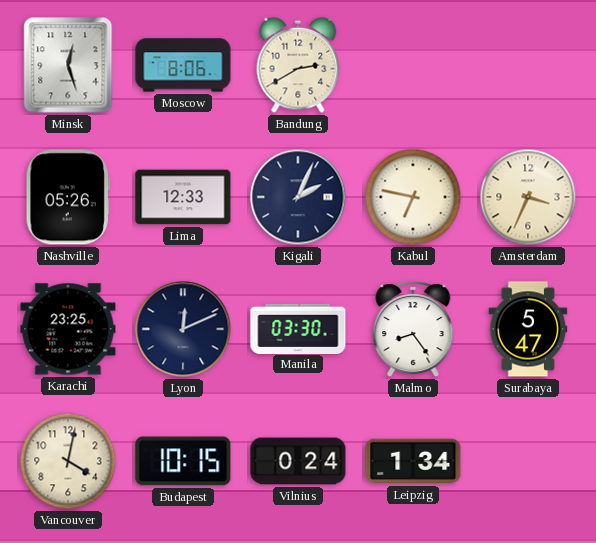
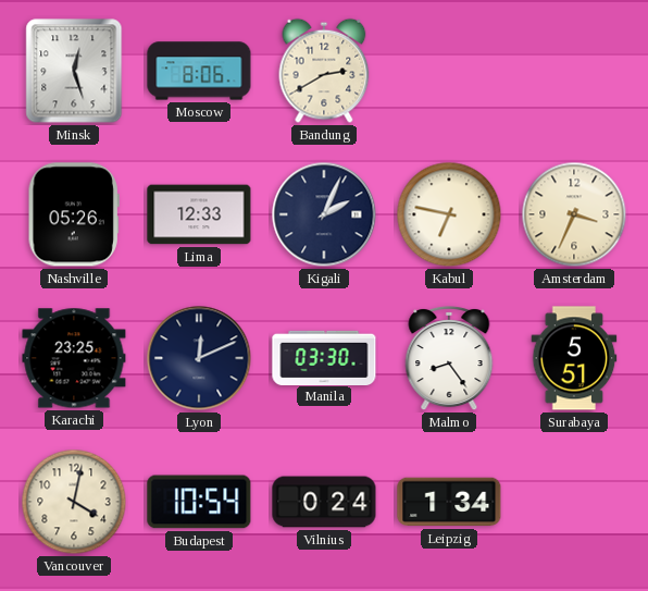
Surabaya: 5:47 -> 5:51
Budapest: 10:15 -> 10:54
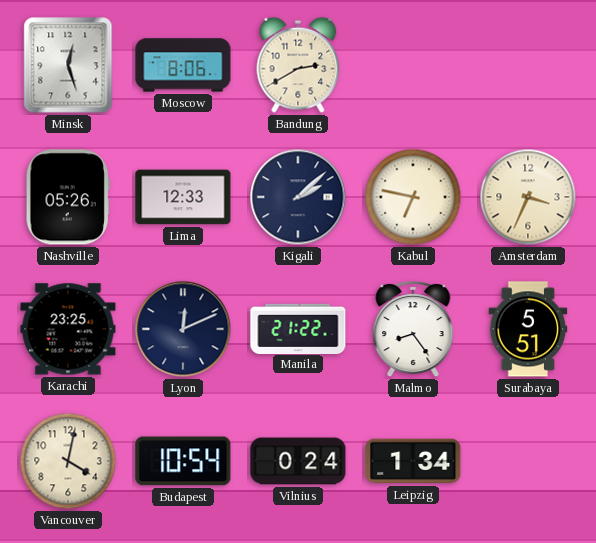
Kigali: 2:04 -> 2:08
Manila: 03:30 -> 21:22
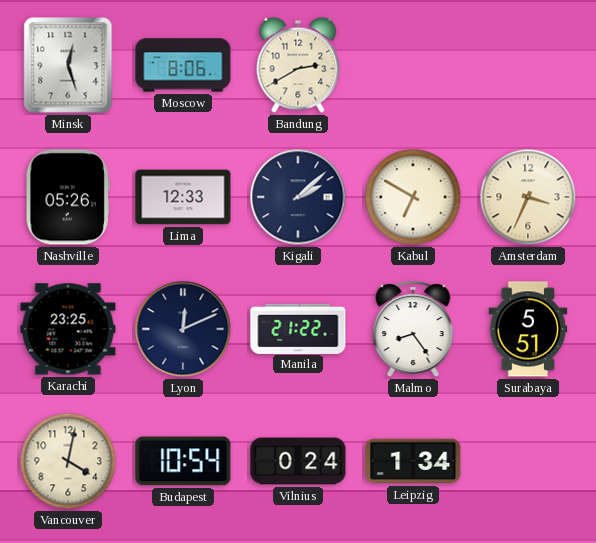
Kabul: 6:47 -> 6:50
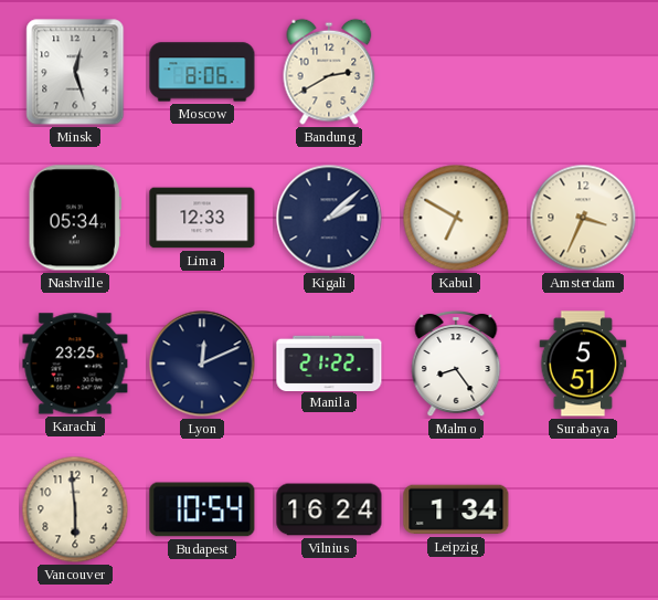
Nashville: 05:26 -> 05:34
Vancouver: 4:02 -> 5:59
Vilnius: 0:24 -> 16:24
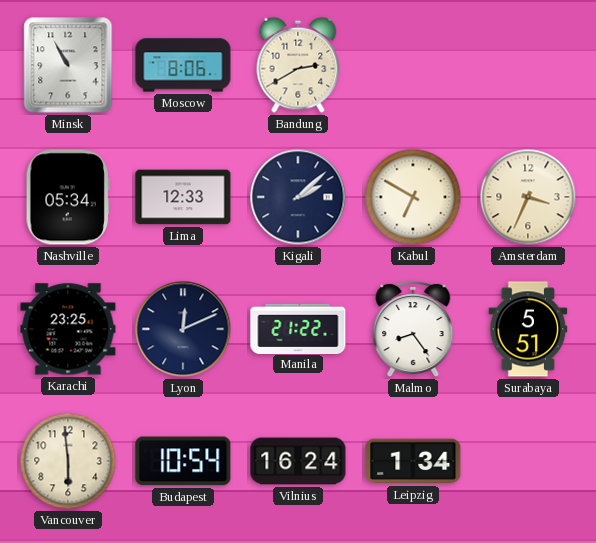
Minsk: 12:27 -> 10:55
